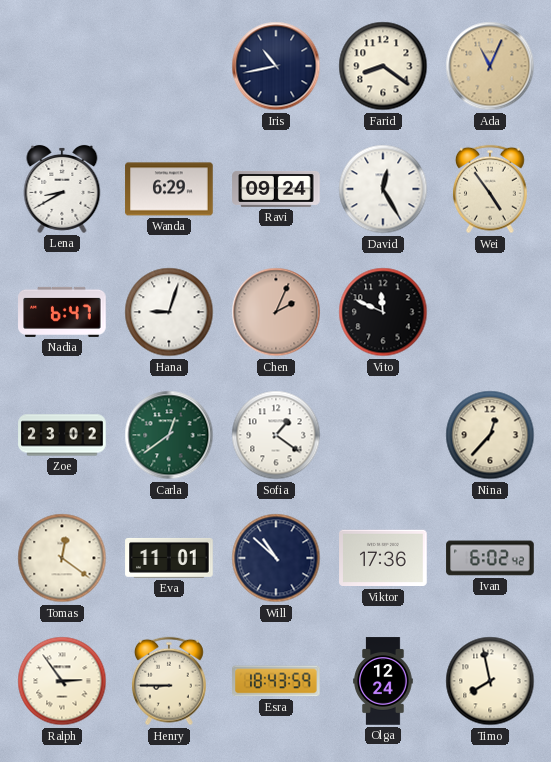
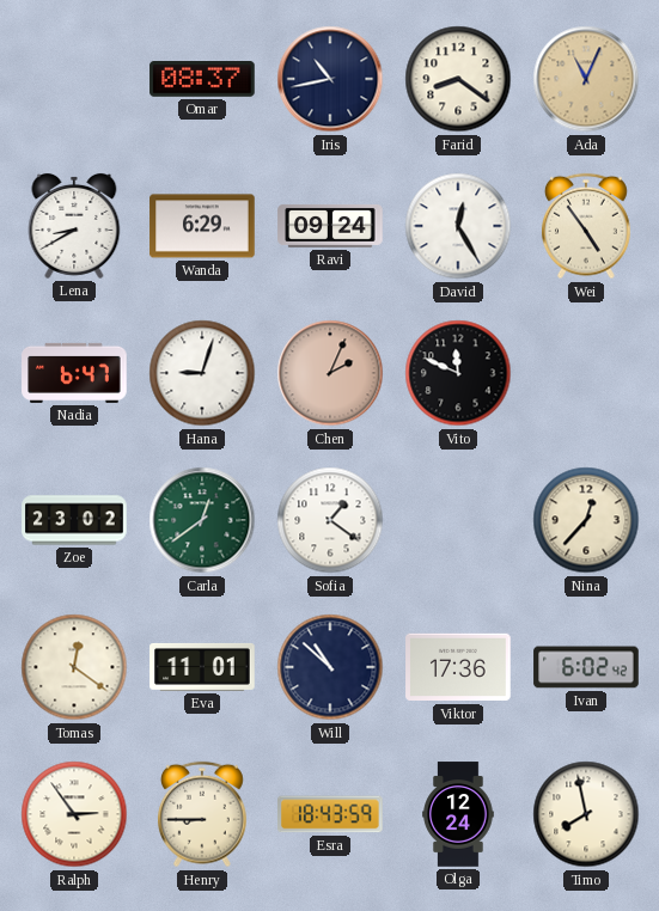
Omar: none -> 08:37
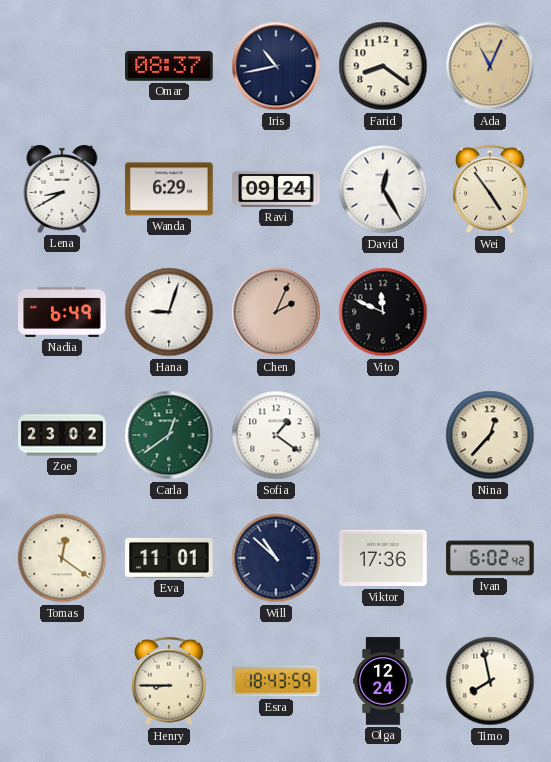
Nadia: 6:47 -> 6:49
Ralph: 2:54 -> none
